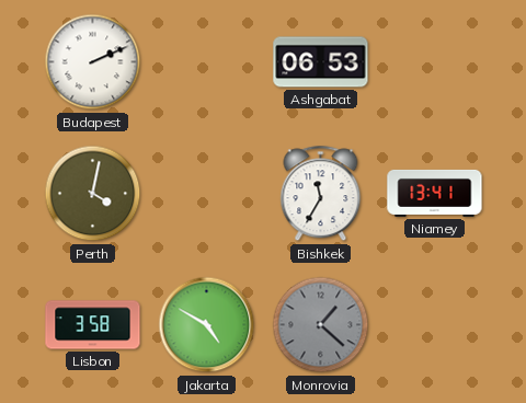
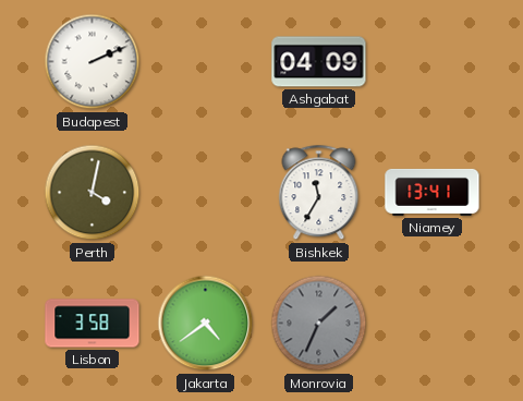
Ashgabat: 06:53 -> 04:09
Jakarta: 4:50 -> 4:39
Monrovia: 1:22 -> 1:34
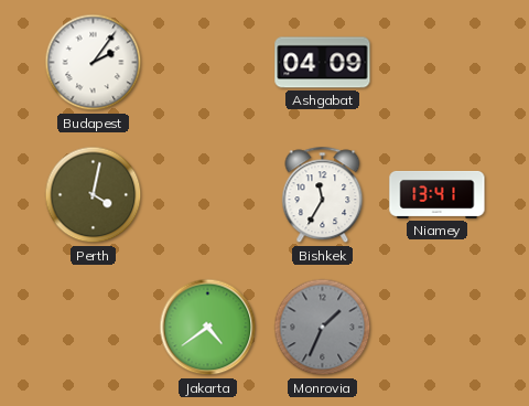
Budapest: 2:11 -> 2:06
Lisbon: 3:58 -> none
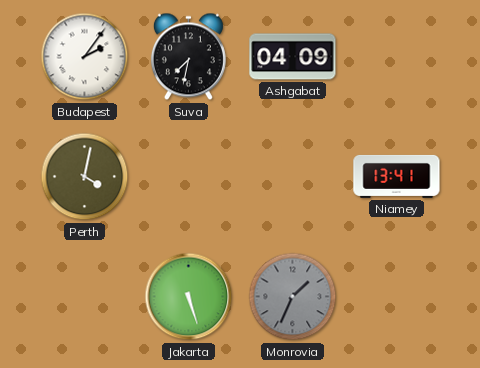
Suva: none -> 7:32
Bishkek: 11:35 -> none
Jakarta: 4:39 -> 5:27
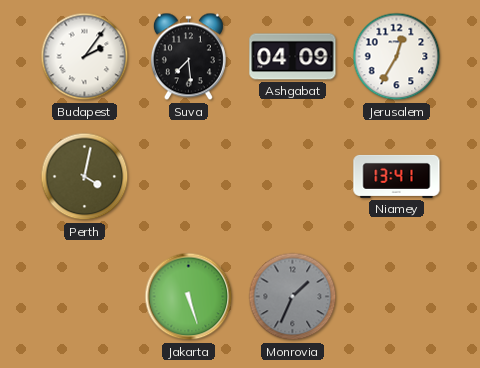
Suva: 7:32 -> 7:29
Jerusalem: none -> 12:35
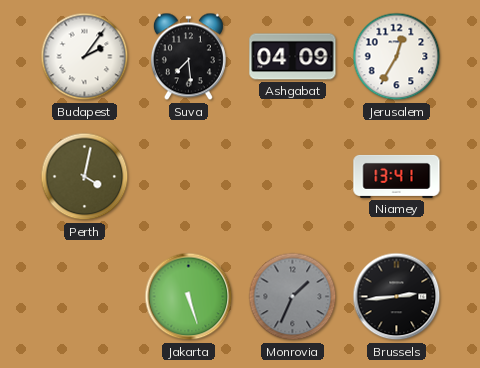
Brussels: none -> 2:44
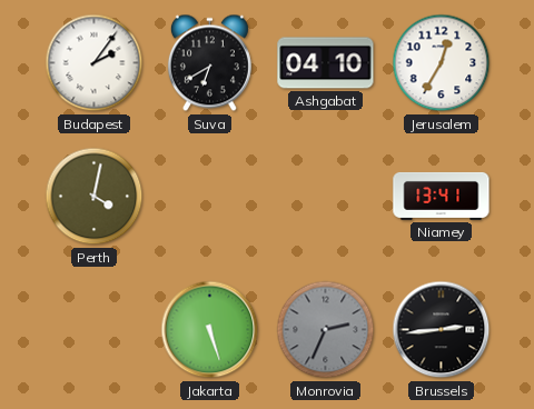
Suva: 7:29 -> 6:40
Ashgabat: 04:09 -> 04:10
Monrovia: 1:34 -> 2:34
